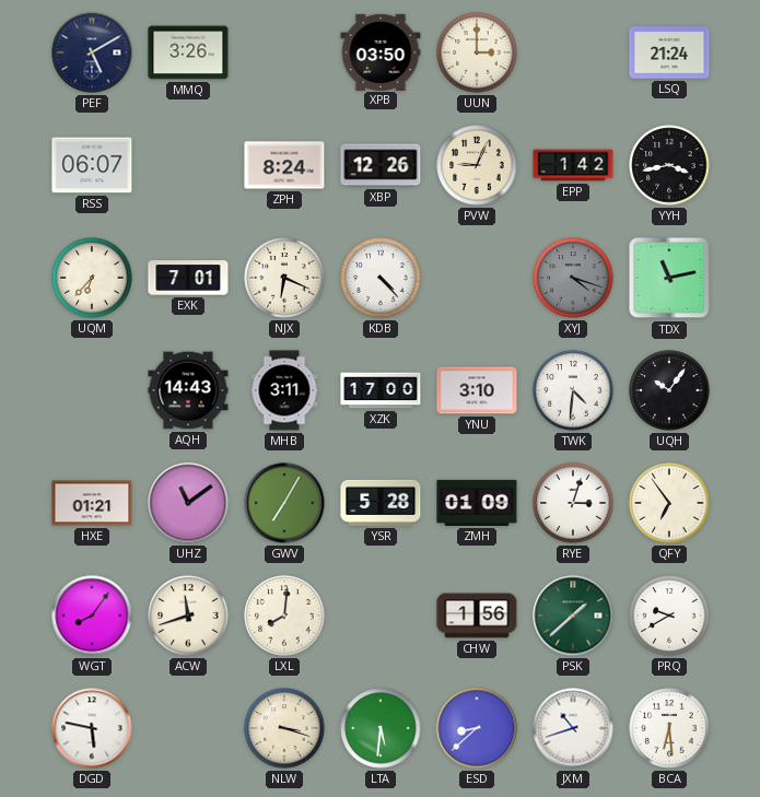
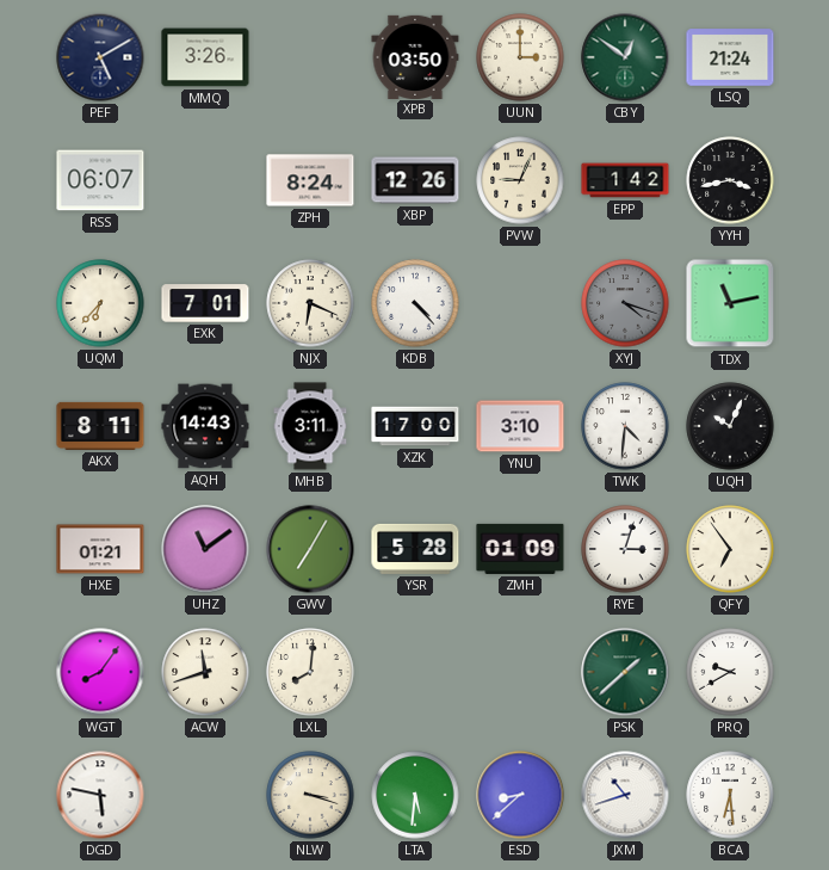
CBY: none -> 12:51
AKX: none -> 8:11
UQH: 10:06 -> 10:04
CHW: 1:56 -> none
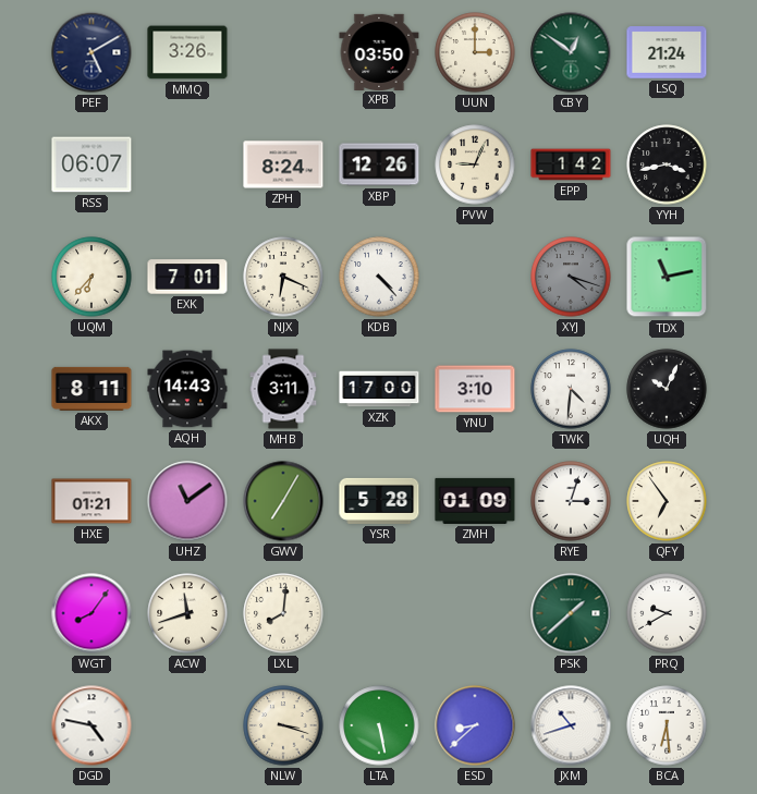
DGD: 5:47 -> 4:47
LTA: 5:31 -> 5:28
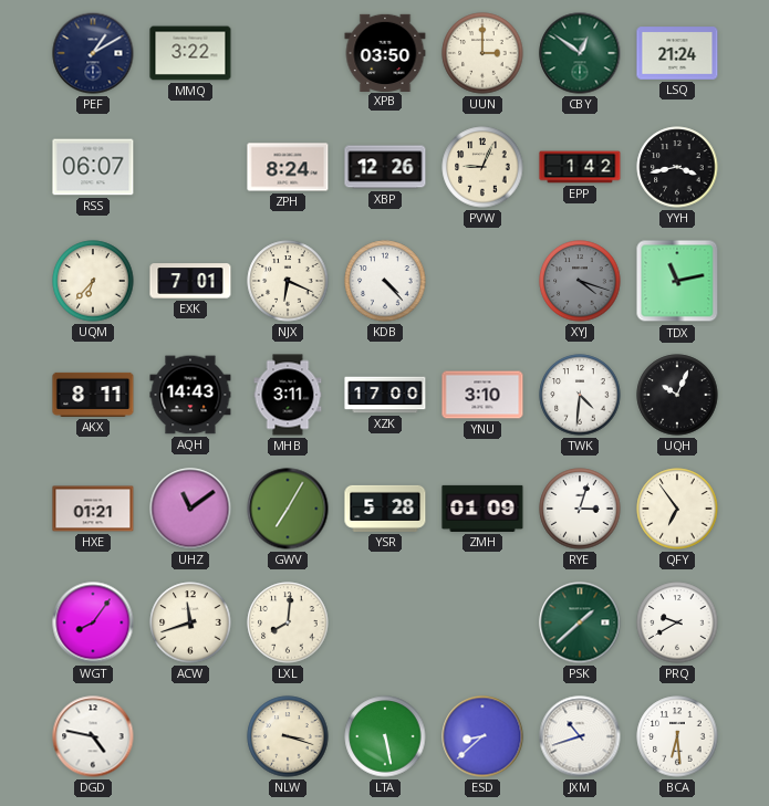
PEF: 5:10 -> 1:10
MMQ: 3:26 -> 3:22
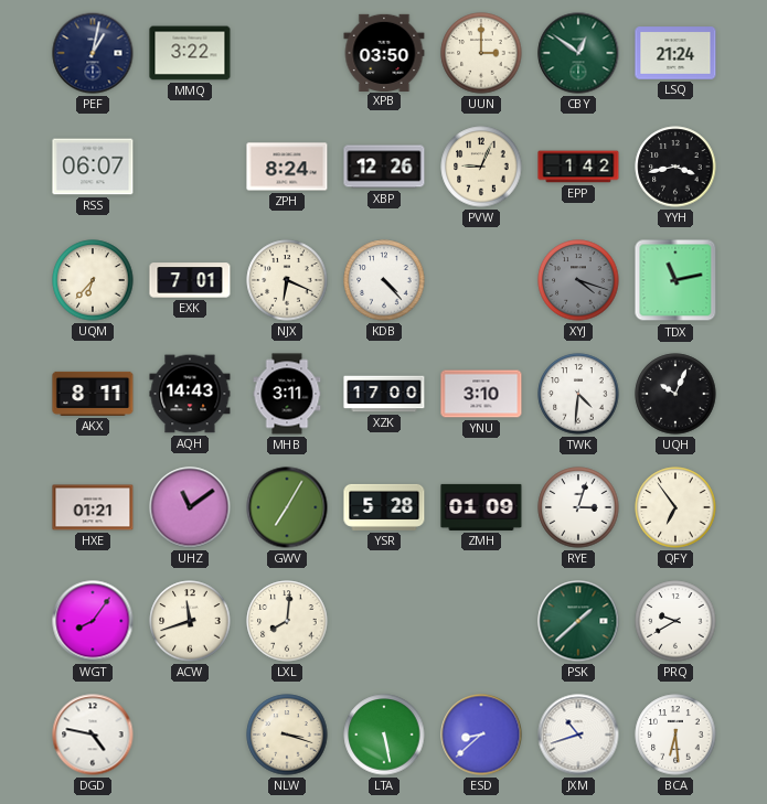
PEF: 1:10 -> 1:02
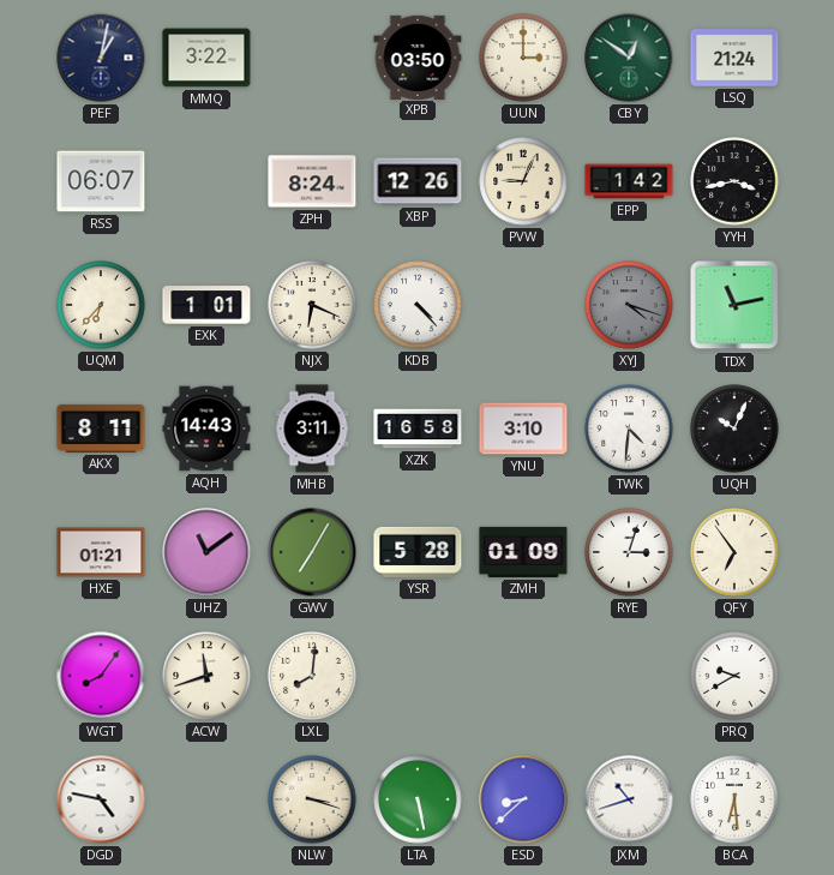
EXK: 7:01 -> 1:01
XZK: 17:00 -> 16:58
PSK: 1:38 -> none
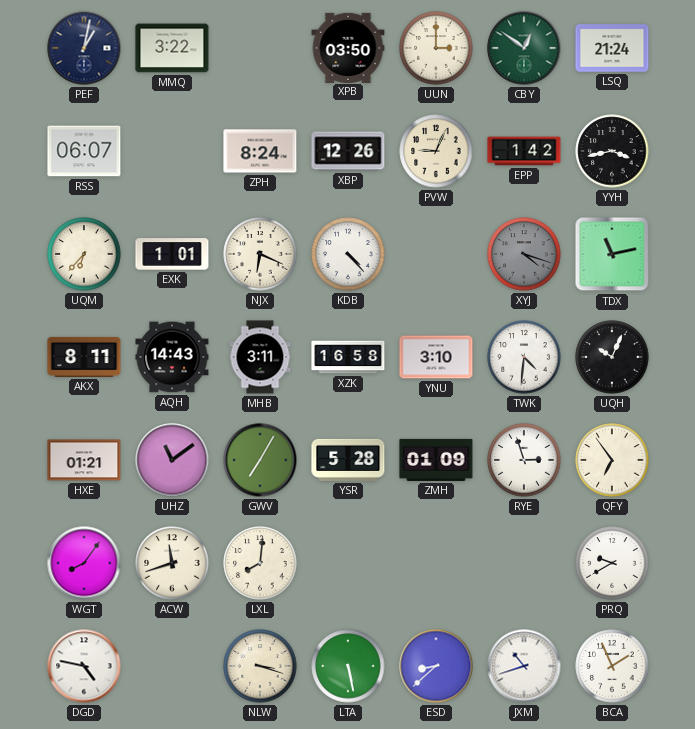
RYE: 3:03 -> 2:57
BCA: 6:29 -> 1:56
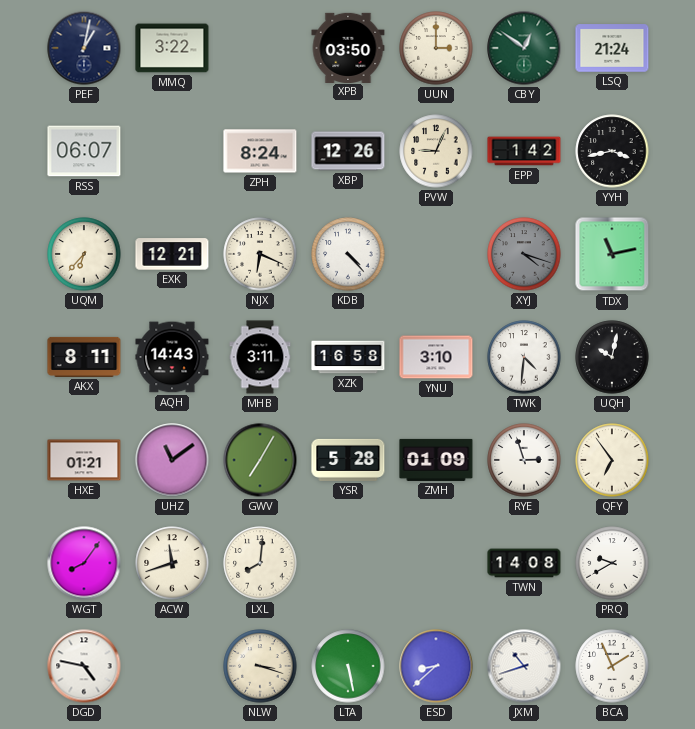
EXK: 1:01 -> 12:21
UQH: 10:04 -> 10:02
TWN: none -> 14:08
